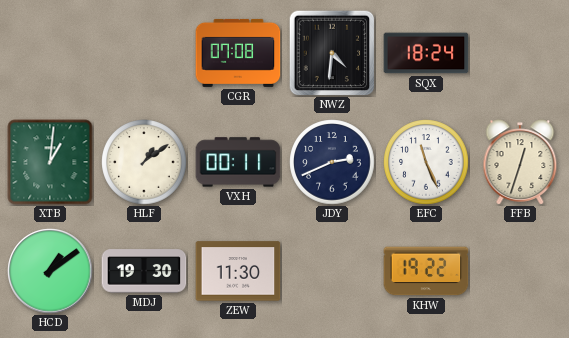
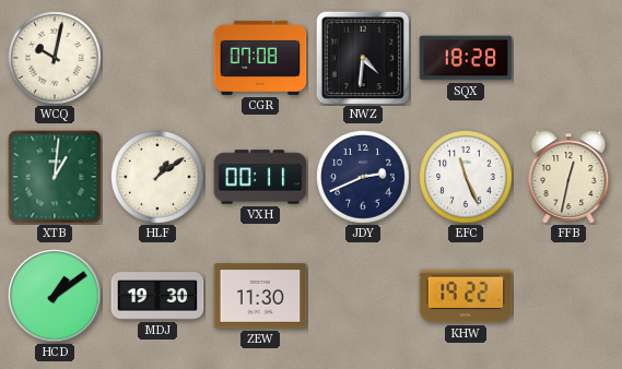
WCQ: none -> 10:02
SQX: 18:24 -> 18:28
FFB: 12:33 -> 12:32
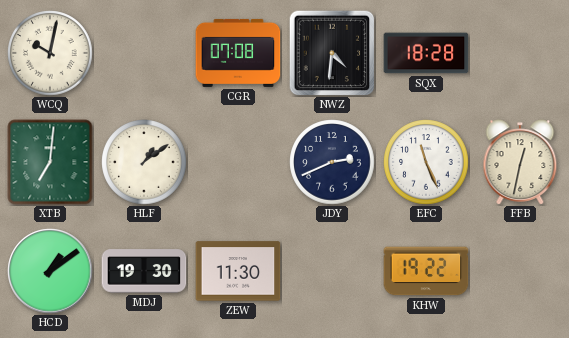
XTB: 1:01 -> 7:01
VXH: 00:11 -> none
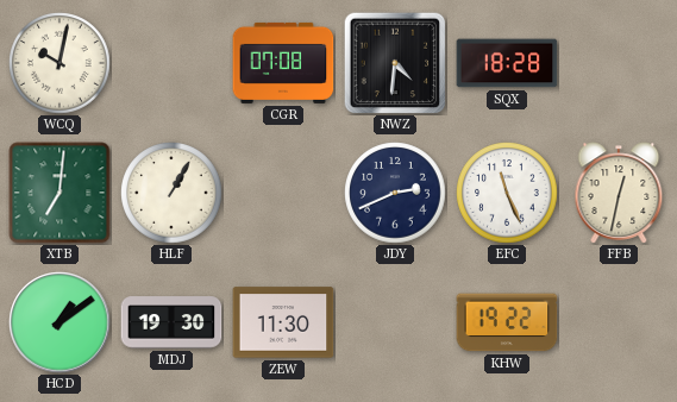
HLF: 1:09 -> 1:05
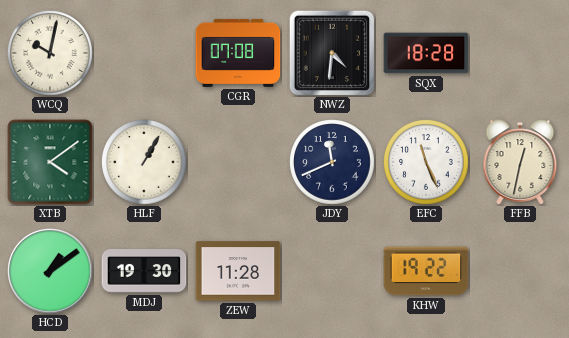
XTB: 7:01 -> 4:09
JDY: 2:41 -> 11:41
ZEW: 11:30 -> 11:28
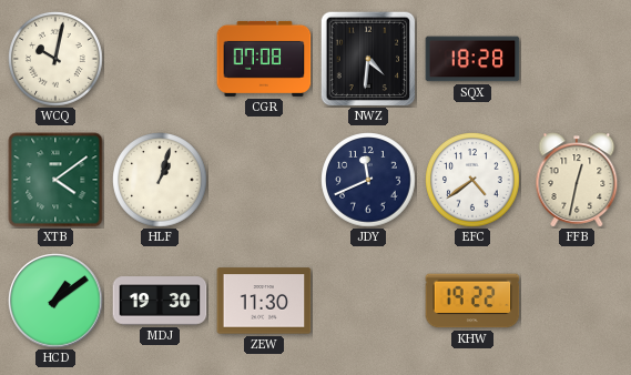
HLF: 1:05 -> 1:03
EFC: 11:26 -> 4:39
ZEW: 11:28 -> 11:30
